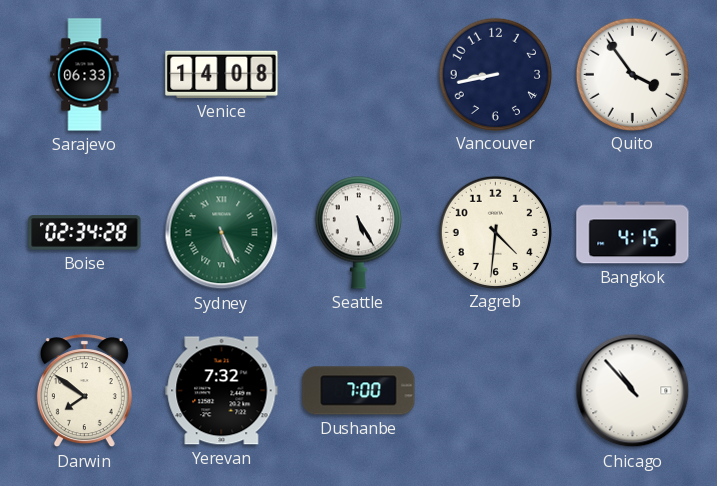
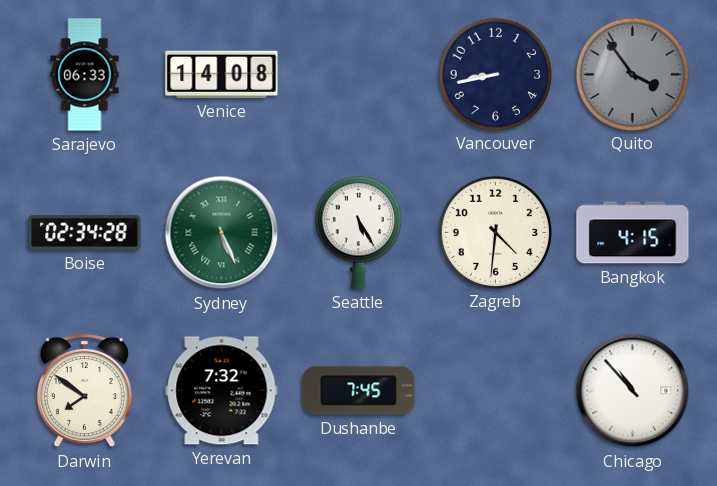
Quito dial: white -> grey
Dushanbe: 7:00 -> 7:45
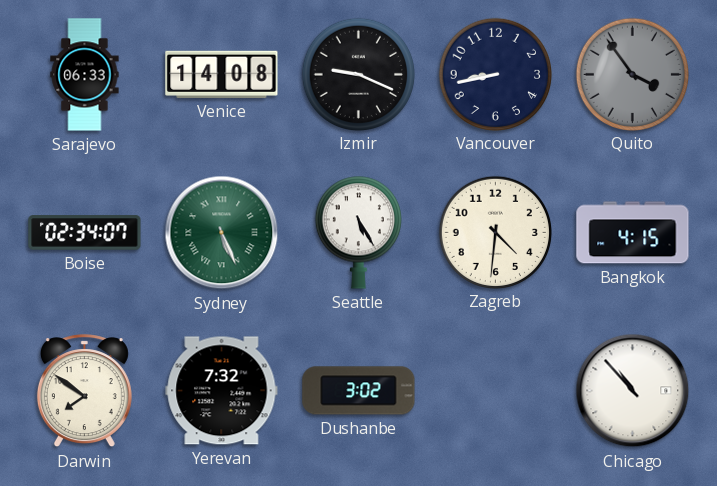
Izmir: none -> 9:19
Boise: 02:34:28 -> 02:34:07
Dushanbe: 7:45 -> 3:02
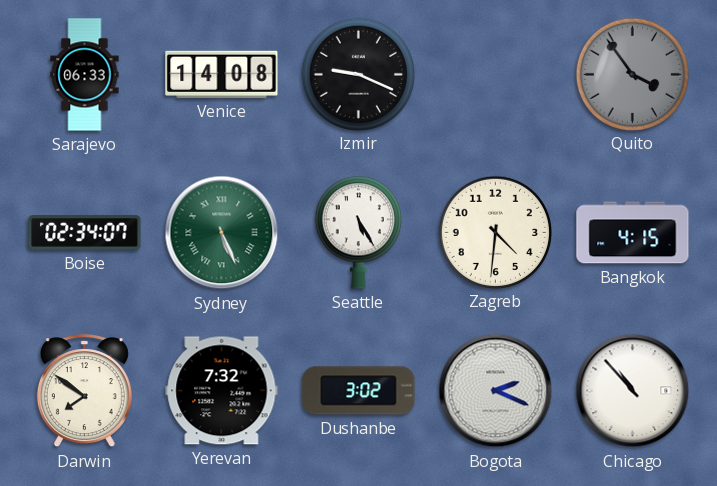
Vancouver: 8:43 -> none
Bogota: none -> 2:19
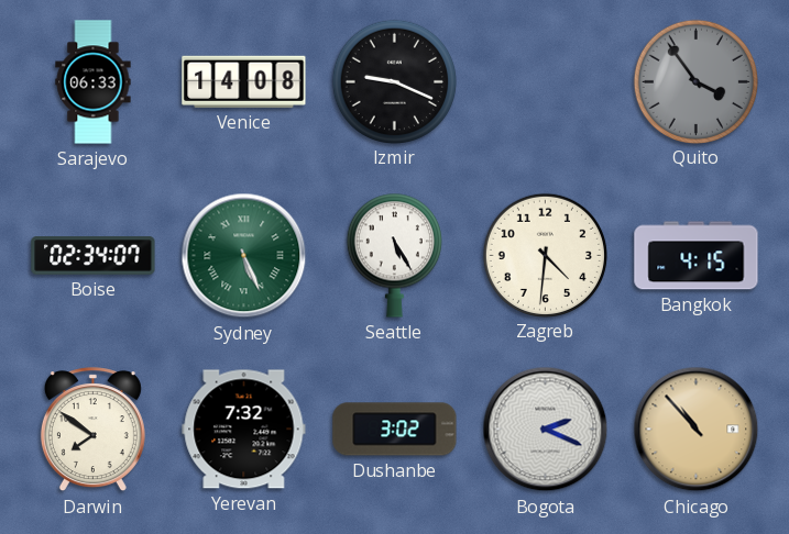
Chicago dial: white -> champagne
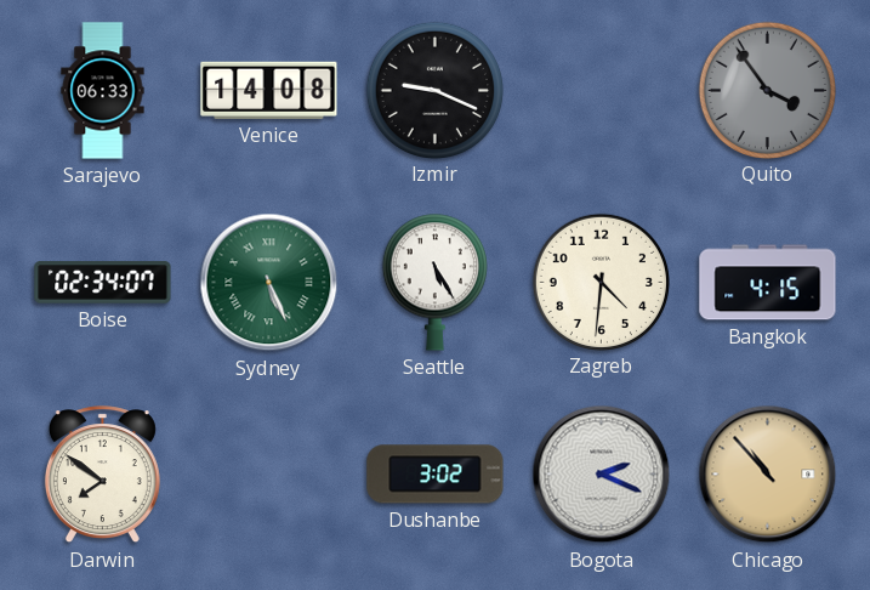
Yerevan: 7:32 -> none
